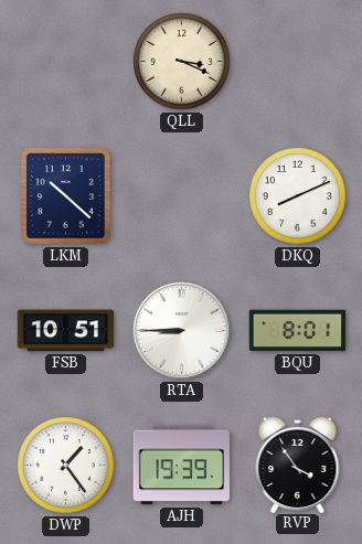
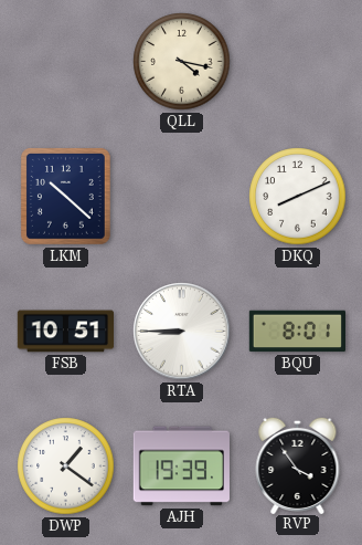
QLL: 3:19 -> 4:17
DWP: 1:24 -> 1:21
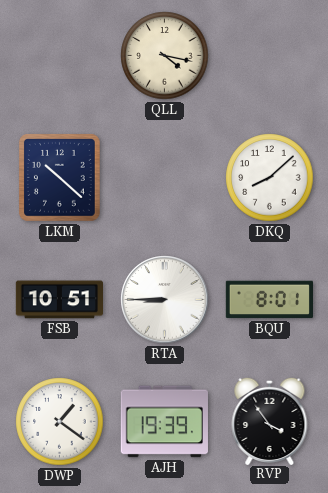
DKQ: 8:11 -> 8:08
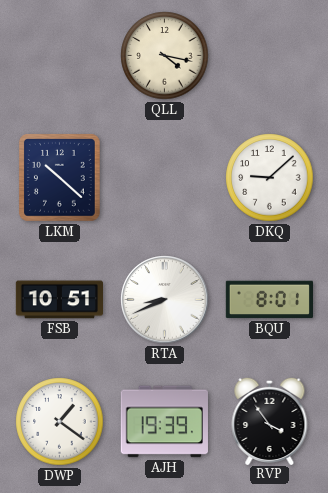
DKQ: 8:08 -> 9:08
RTA: 8:45 -> 8:41
